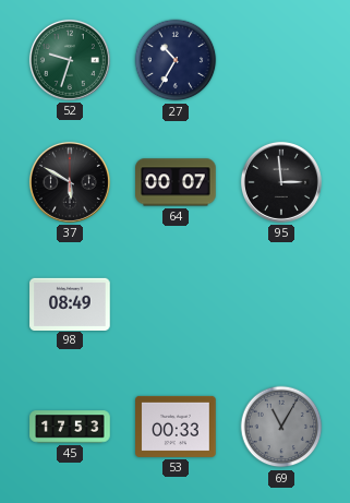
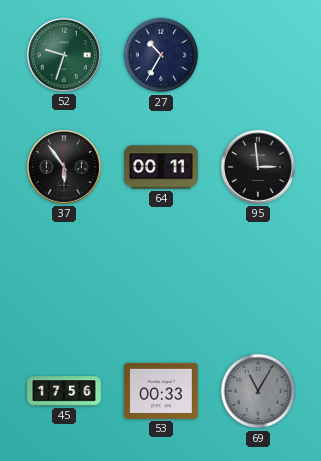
37: 5:50 -> 5:54
64: 00:07 -> 00:11
98: 08:49 -> none
45: 17:53 -> 17:56
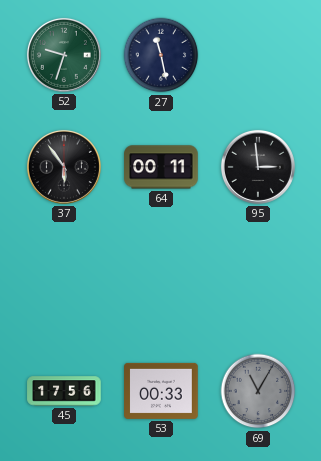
27: 10:35 -> 11:28
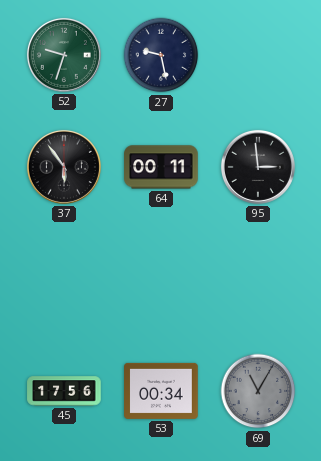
27: 11:28 -> 9:28
53: 00:33 -> 00:34
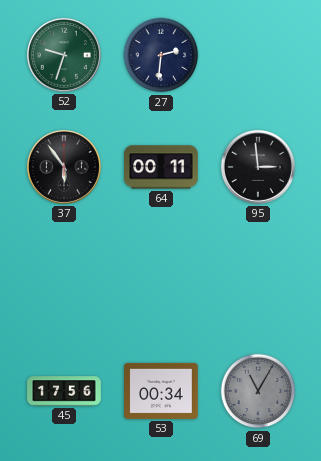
27: 9:28 -> 2:31
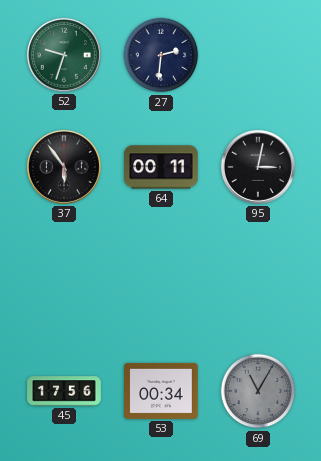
95: 2:59 -> 3:02
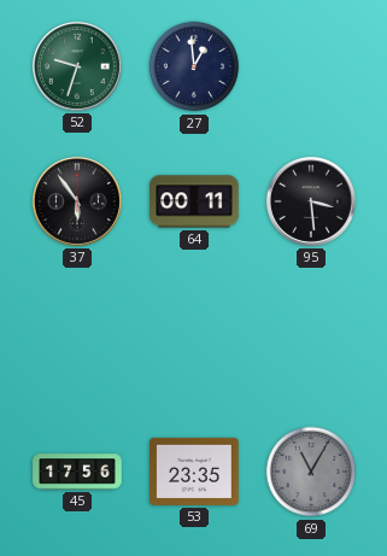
27: 2:31 -> 12:59
95: 3:02 -> 3:29
53: 00:34 -> 23:35
